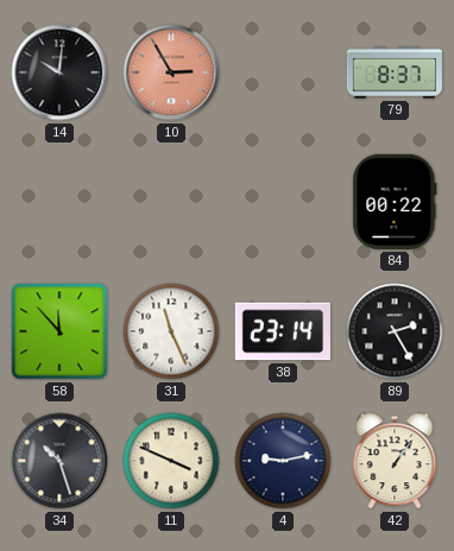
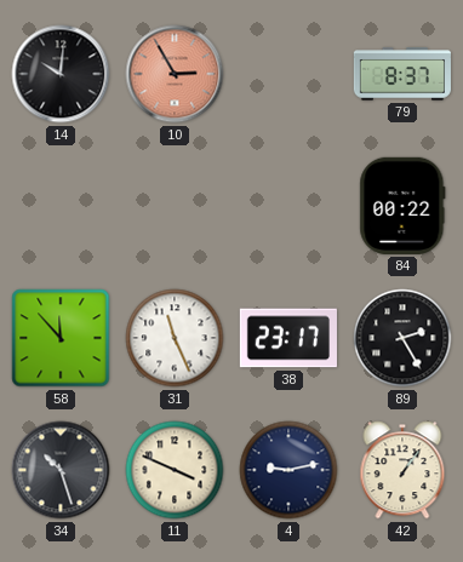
38: 23:14 -> 23:17
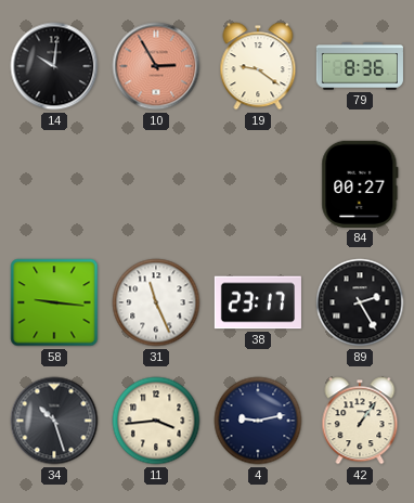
19: none -> 9:21
79: 8:37 -> 8:36
84: 00:22 -> 00:27
58: 11:53 -> 9:16
11: 3:49 -> 3:44
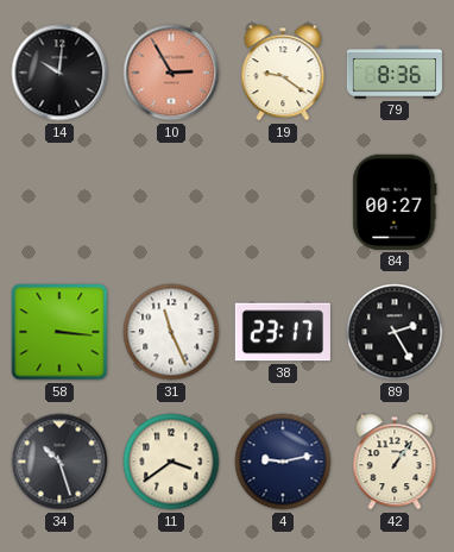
58: 9:16 -> 3:16
11: 3:44 -> 3:39
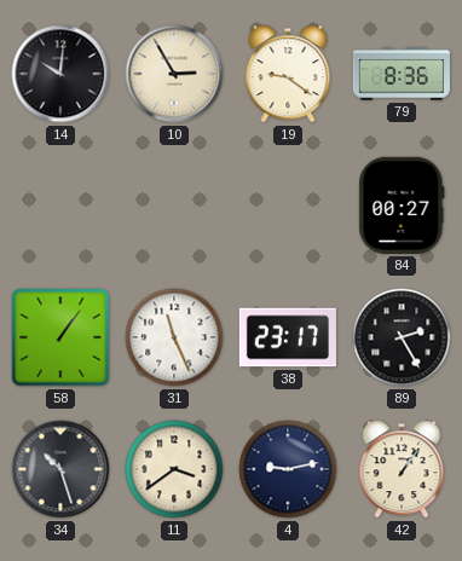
10 dial: salmon -> cream
58: 3:16 -> 1:06
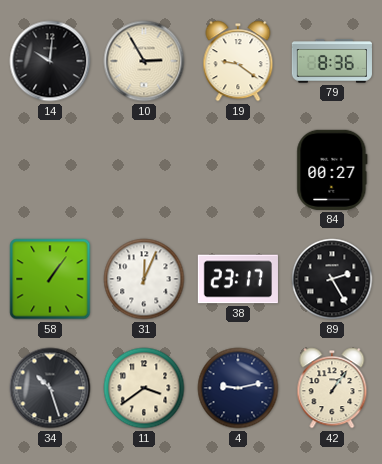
31: 11:26 -> 12:04
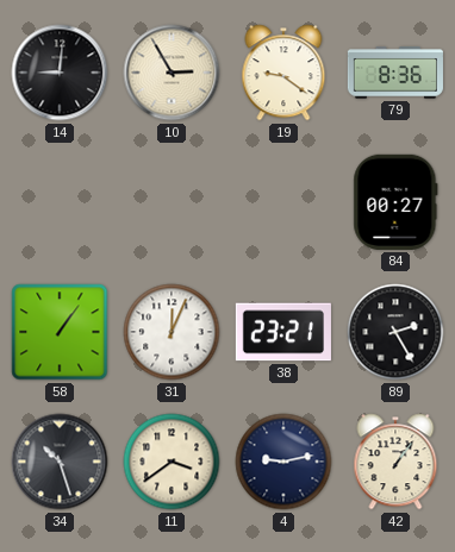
14: 10:01 -> 9:01
38: 23:17 -> 23:21
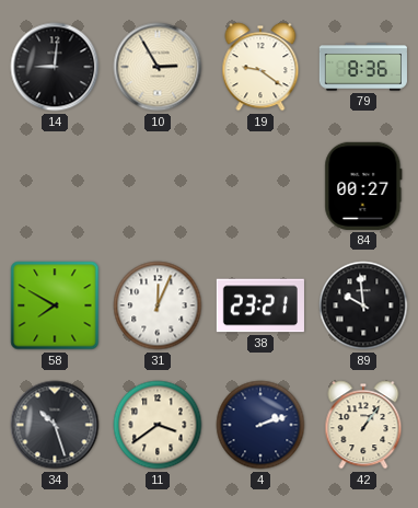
58: 1:06 -> 7:50
89: 2:25 -> 9:59
4: 9:13 -> 2:12
